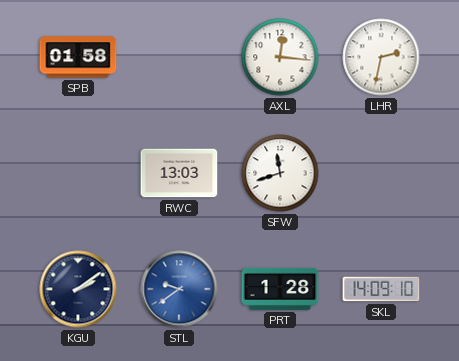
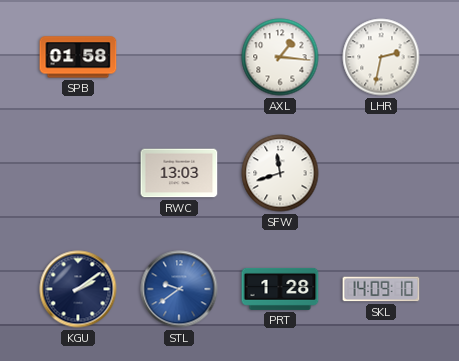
AXL: 12:16 -> 1:16
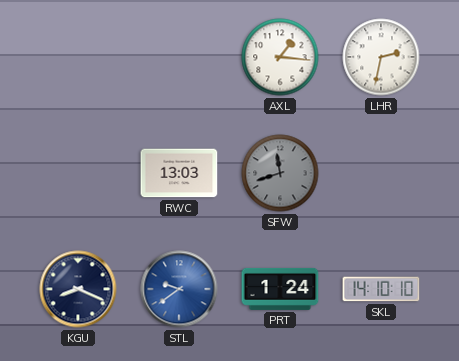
SPB: 01:58 -> none
SFW dial: white -> grey
KGU: 2:09 -> 8:19
PRT: 1:28 -> 1:24
SKL: 14:09 -> 14:10
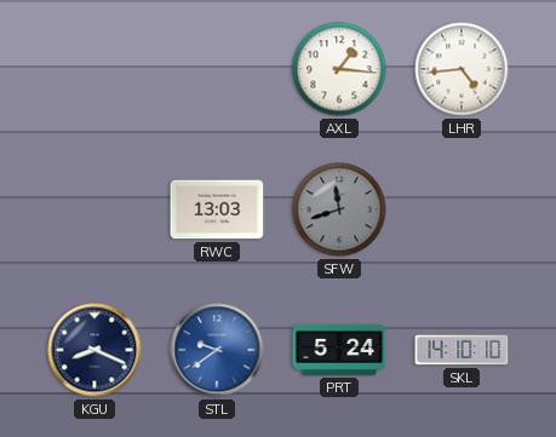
LHR: 2:32 -> 4:44
PRT: 1:24 -> 5:24
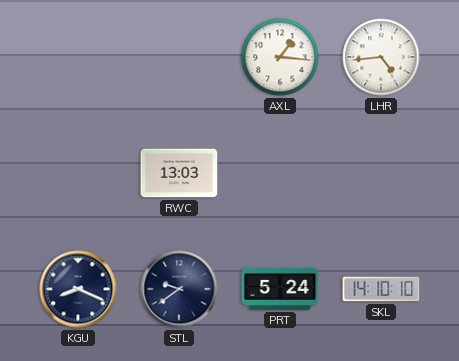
SFW: 11:42 -> none
STL dial: blue -> navy
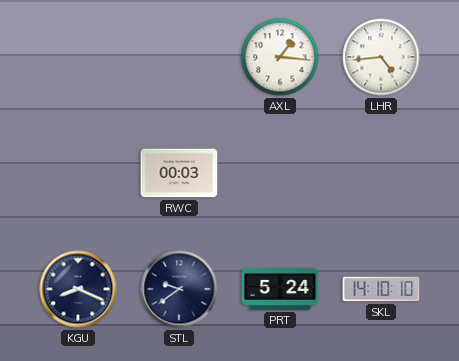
RWC: 13:03 -> 00:03
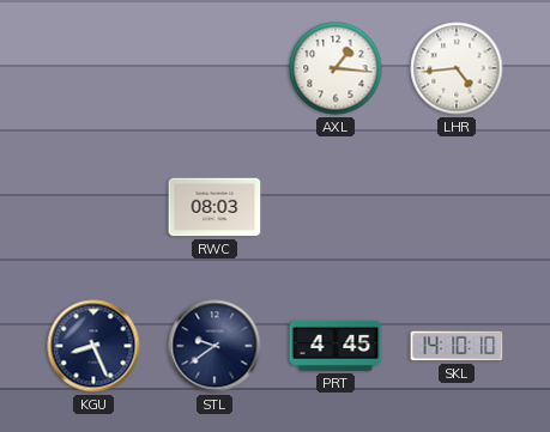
RWC: 00:03 -> 08:03
KGU: 8:19 -> 8:26
PRT: 5:24 -> 4:45
